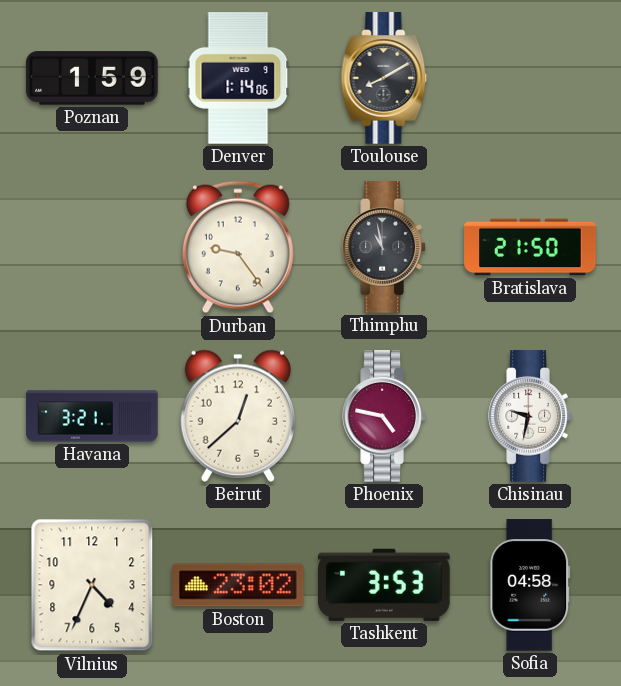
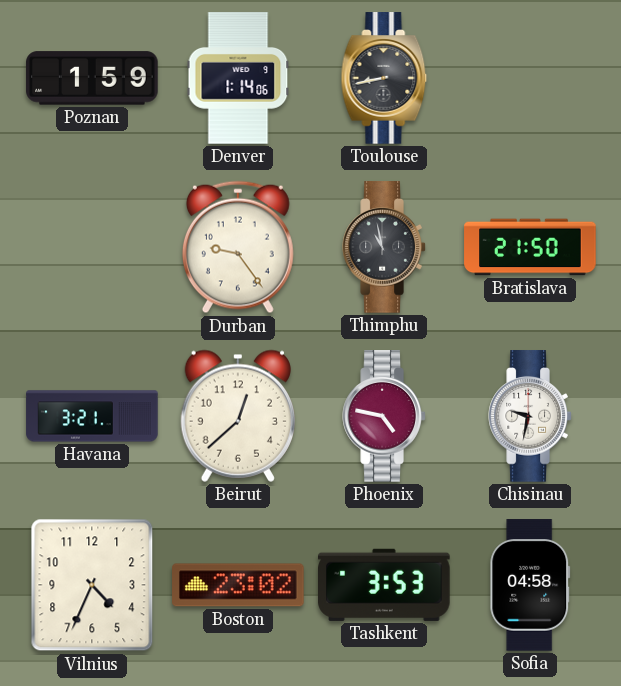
Toulouse: 8:10 -> 8:43
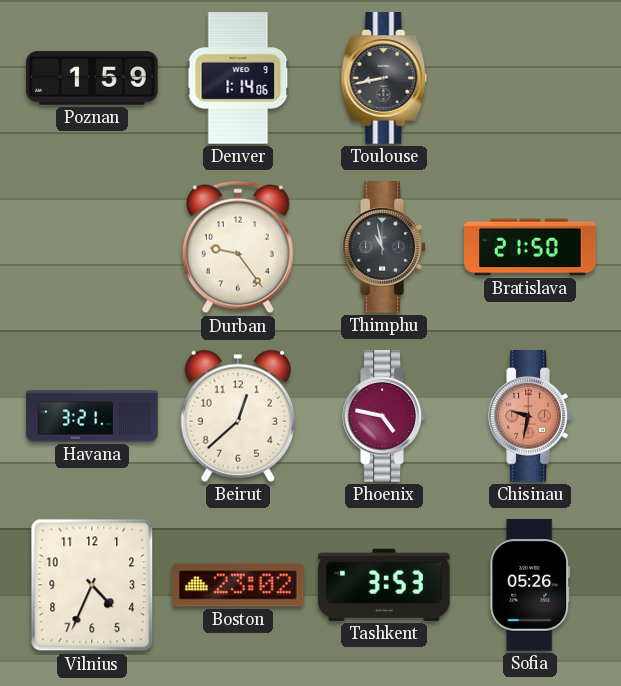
Chisinau dial: white -> salmon
Sofia: 04:58 -> 05:26
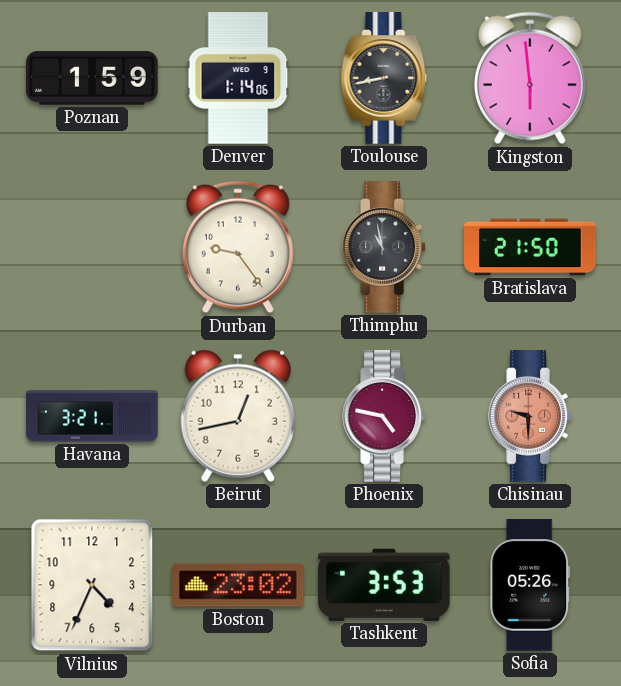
Kingston: none -> 5:59
Beirut: 12:38 -> 12:43
Chisinau: 9:32 -> 9:30
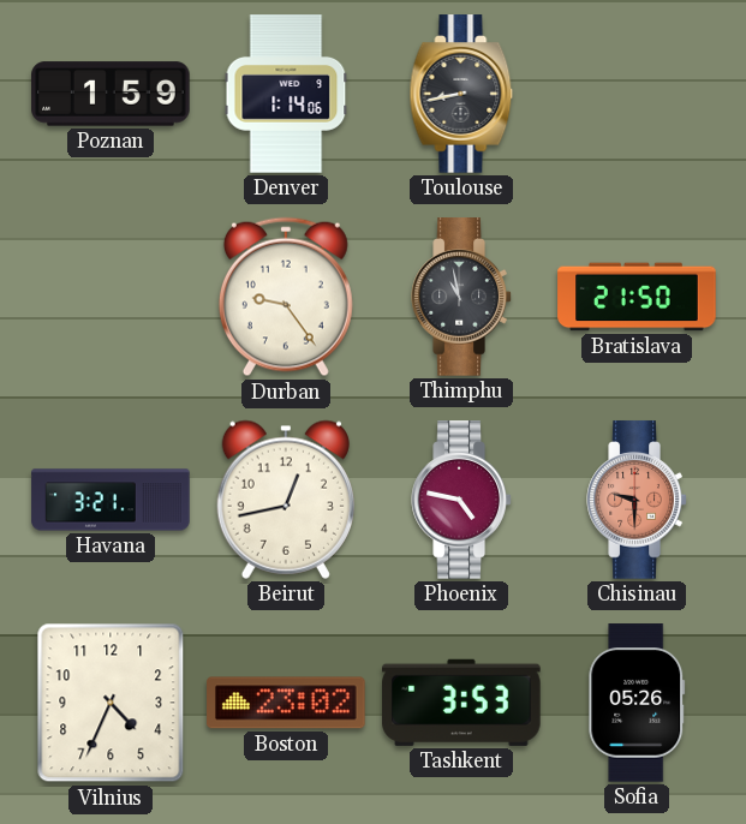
Kingston: 5:59 -> none
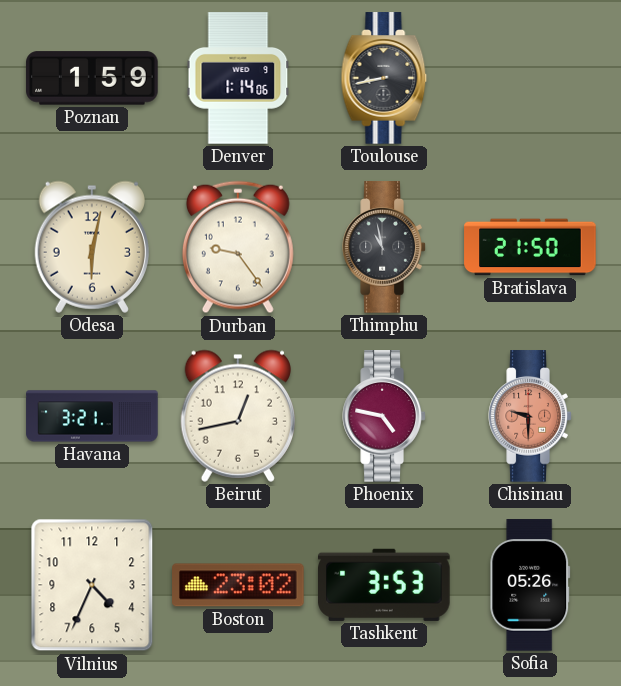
Odesa: none -> 6:02
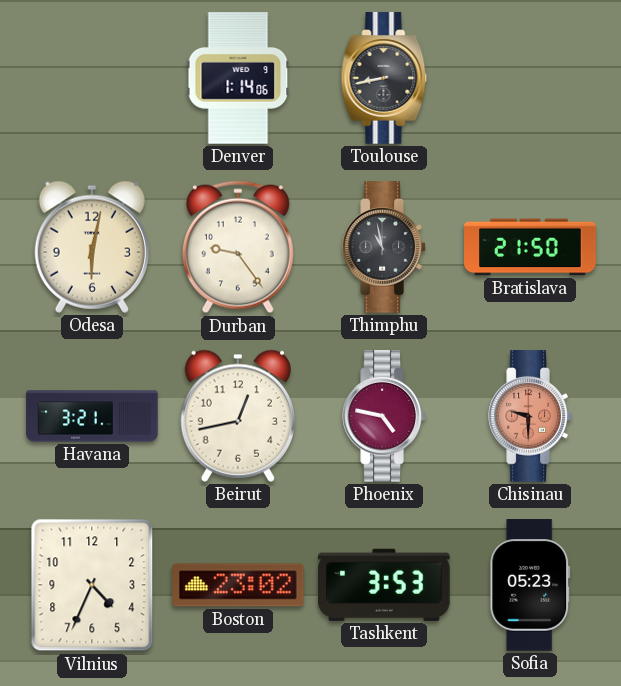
Poznan: 1:59 -> none
Sofia: 05:26 -> 05:23
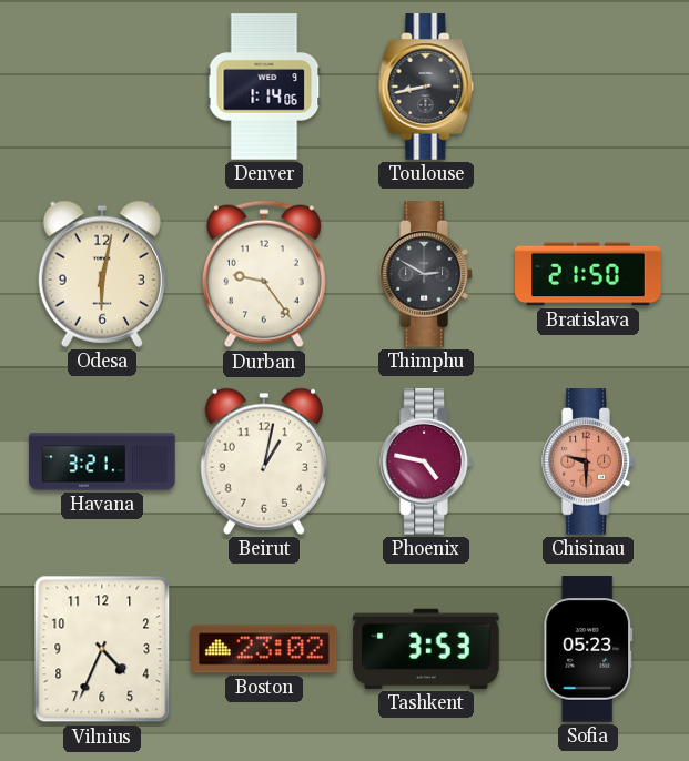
Thimphu: 10:58 -> 2:50
Beirut: 12:43 -> 1:02
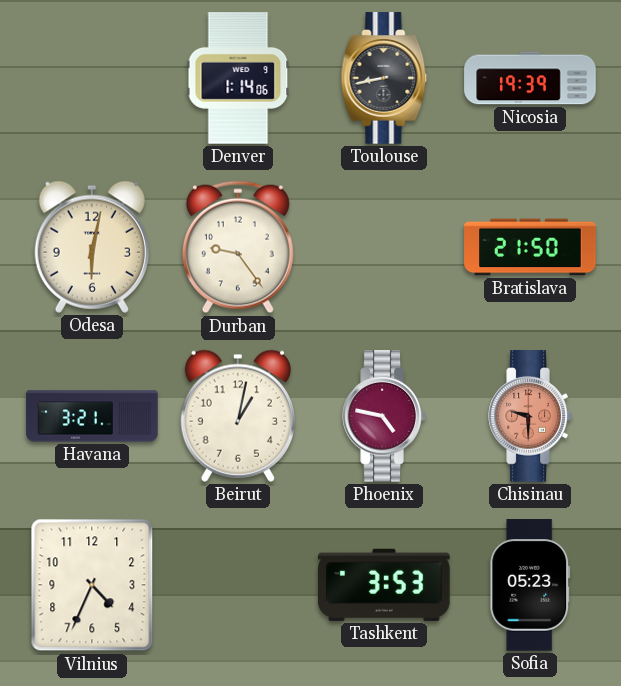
Nicosia: none -> 19:39
Thimphu: 2:50 -> none
Boston: 23:02 -> none
